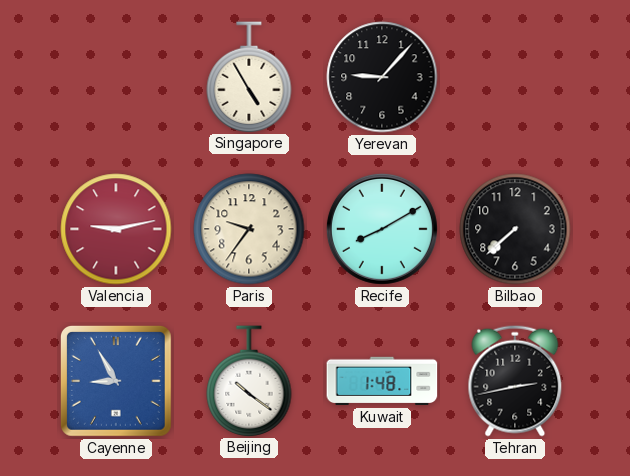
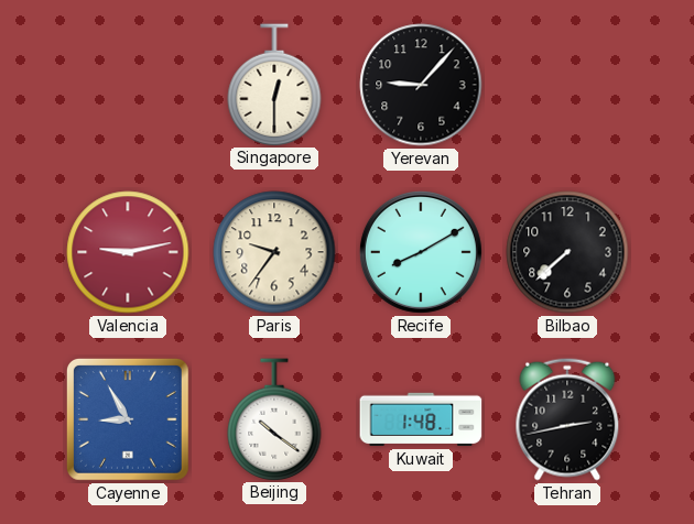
Singapore: 4:55 -> 12:30
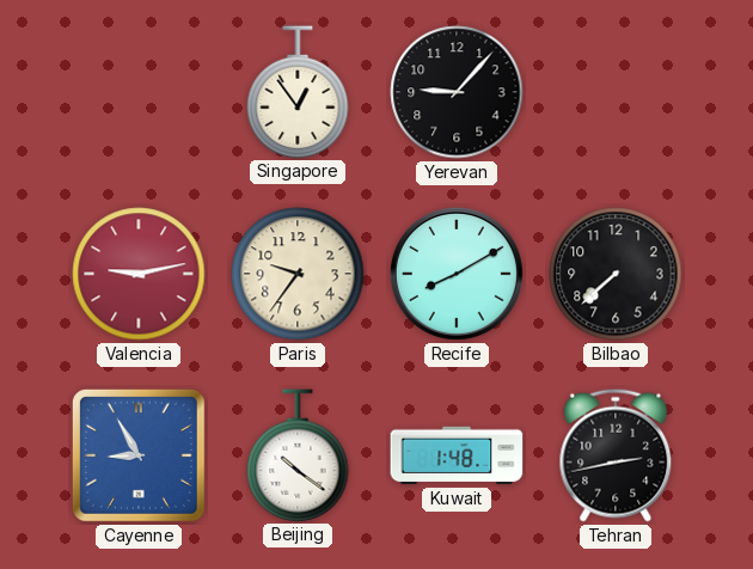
Singapore: 12:30 -> 12:54
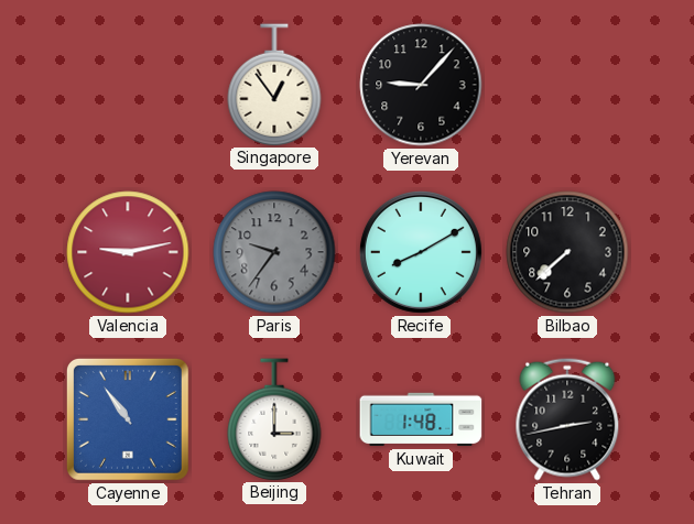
Paris dial: cream -> grey
Cayenne: 8:55 -> 10:54
Beijing: 10:21 -> 3:00
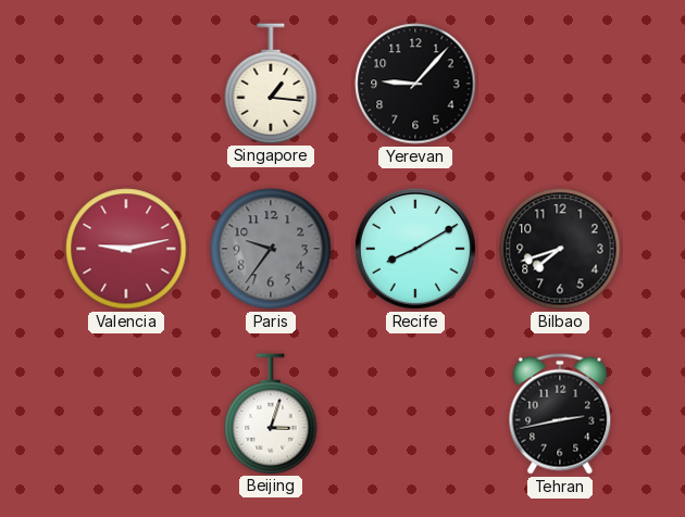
Singapore: 12:54 -> 1:16
Bilbao: 7:38 -> 7:42
Cayenne: 10:54 -> none
Beijing: 3:00 -> 3:03
Kuwait: 1:48 -> none
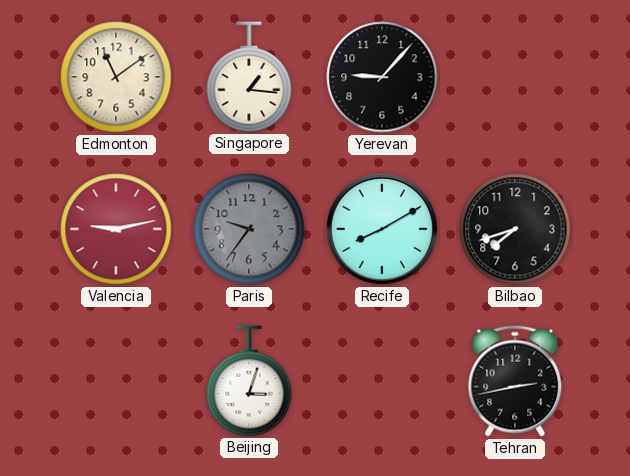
Edmonton: none -> 11:09
